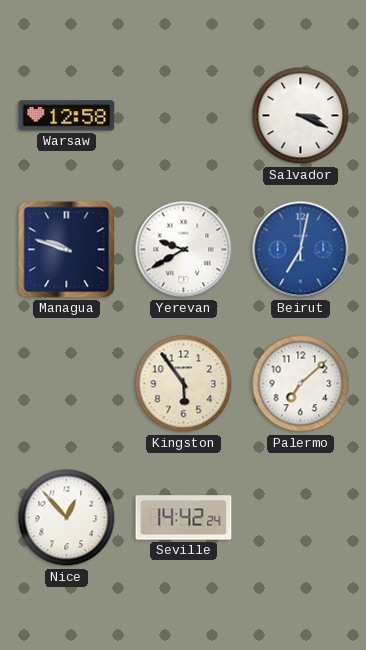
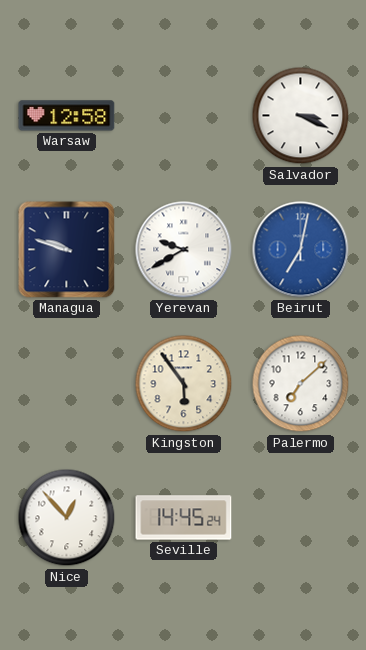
Seville: 14:42 -> 14:45
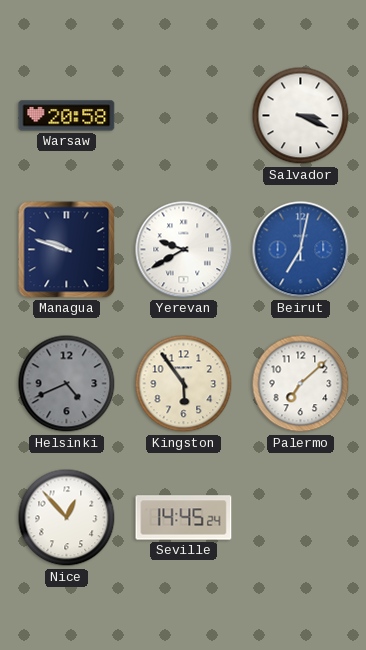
Warsaw: 12:58 -> 20:58
Helsinki: none -> 4:41
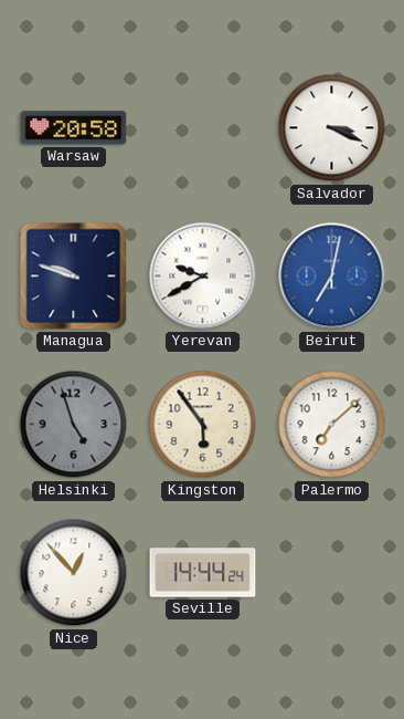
Helsinki: 4:41 -> 4:57
Seville: 14:45 -> 14:44
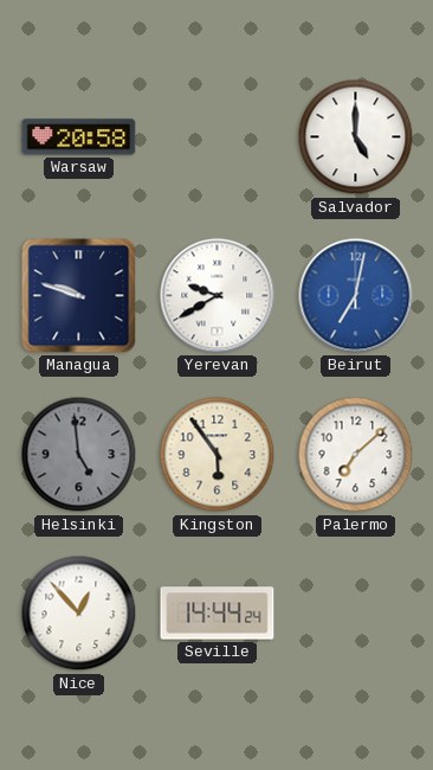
Salvador: 3:19 -> 5:00
Helsinki: 4:57 -> 4:59
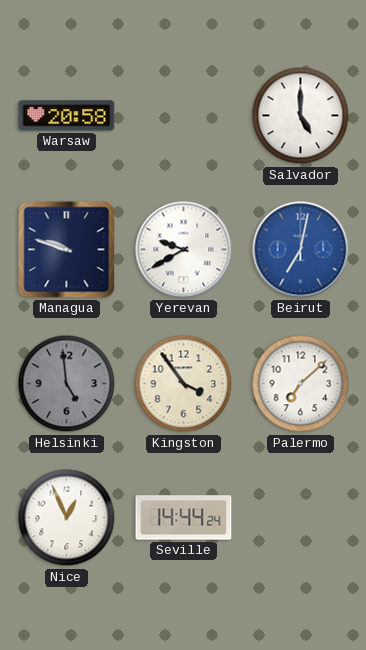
Kingston: 5:54 -> 3:54
Nice: 12:53 -> 12:56
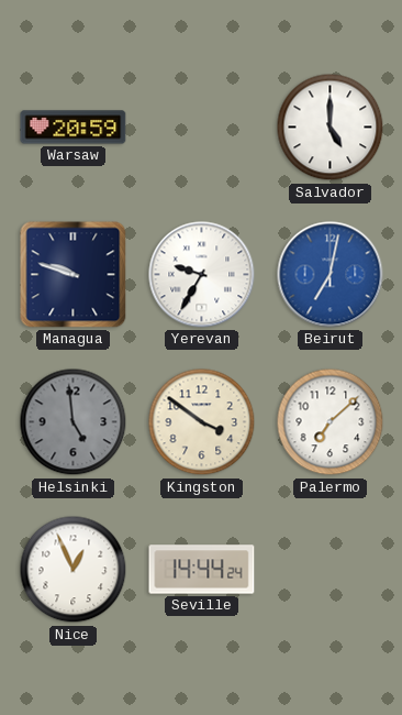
Warsaw: 20:58 -> 20:59
Yerevan: 9:40 -> 9:35
Kingston: 3:54 -> 3:51
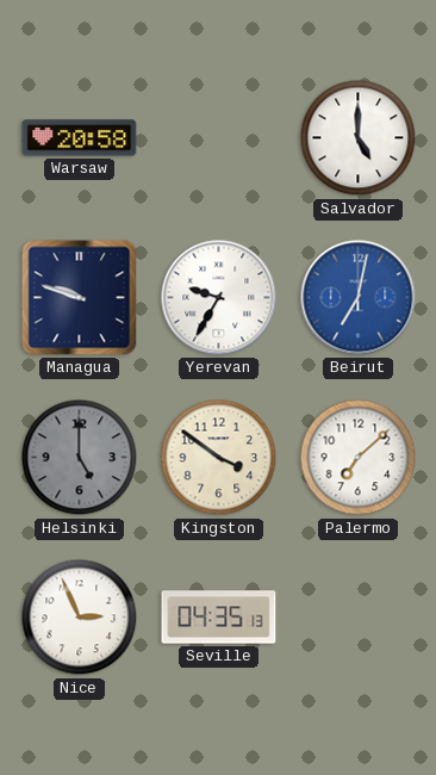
Warsaw: 20:59 -> 20:58
Helsinki: 4:59 -> 5:00
Nice: 12:56 -> 2:56
Seville: 14:44 -> 04:35
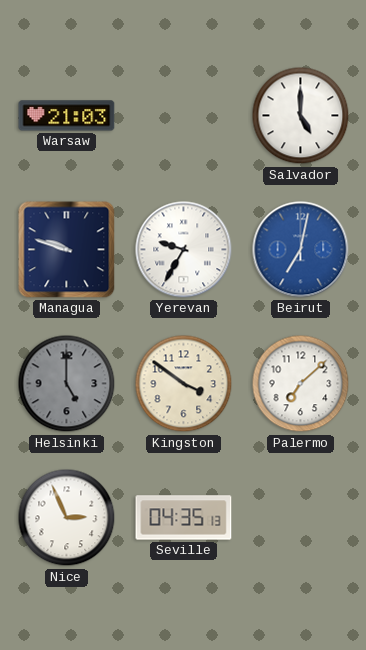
Warsaw: 20:58 -> 21:03
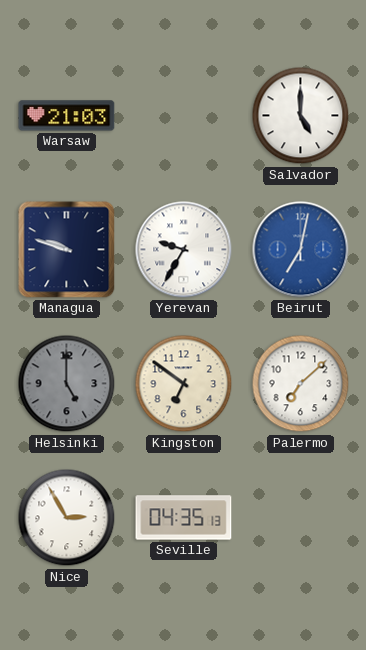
Kingston: 3:51 -> 6:51
Nice: 2:56 -> 2:55
